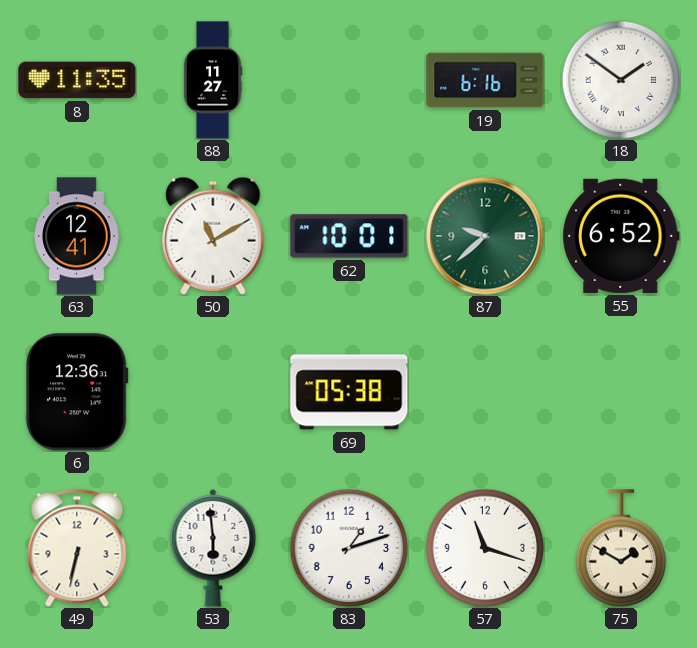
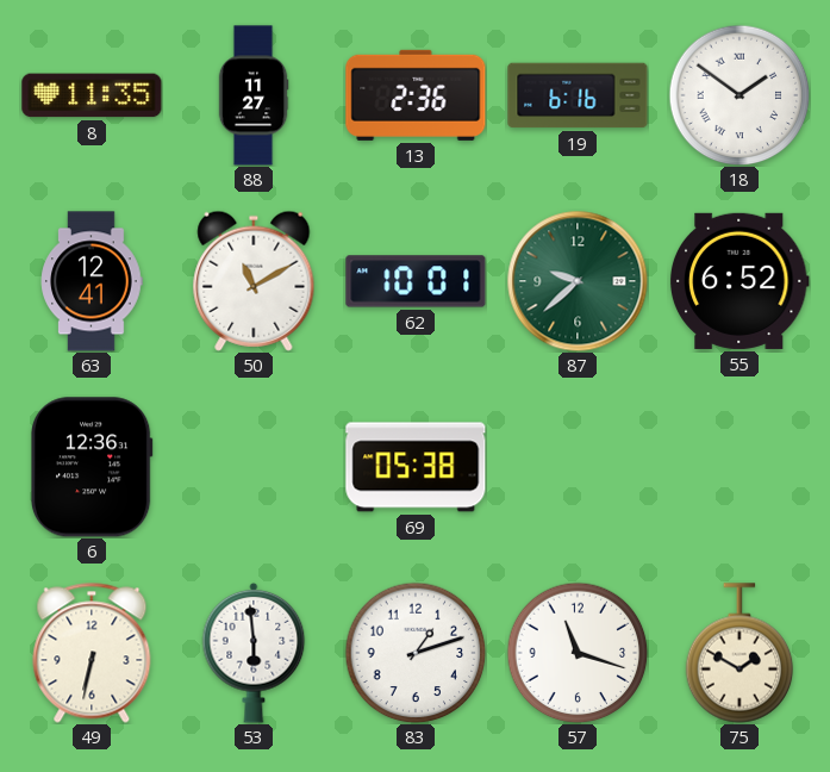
13: none -> 2:36
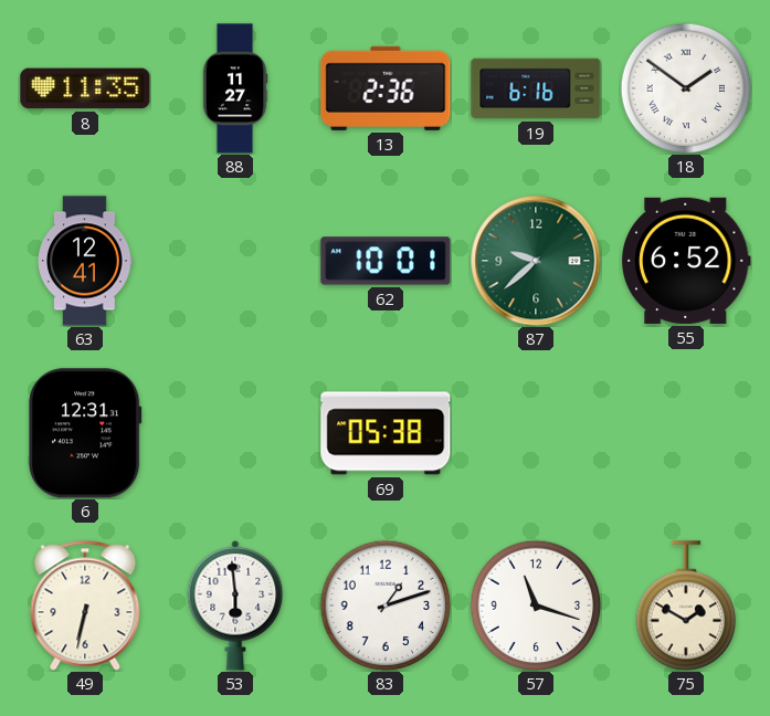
50: 11:10 -> none
6: 12:36 -> 12:31
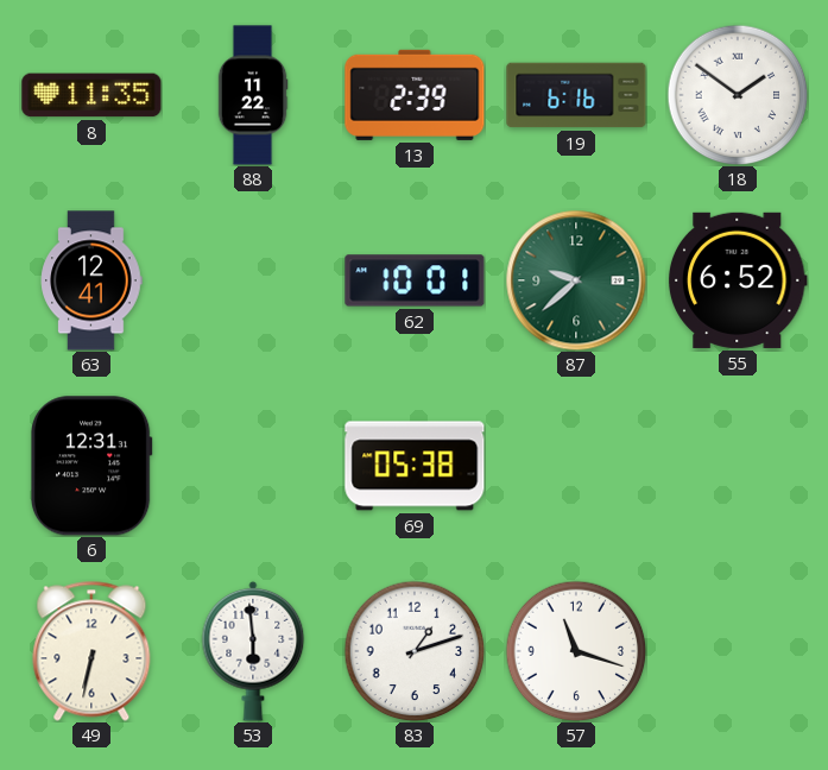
88: 11:27 -> 11:22
13: 2:36 -> 2:39
75: 1:50 -> none
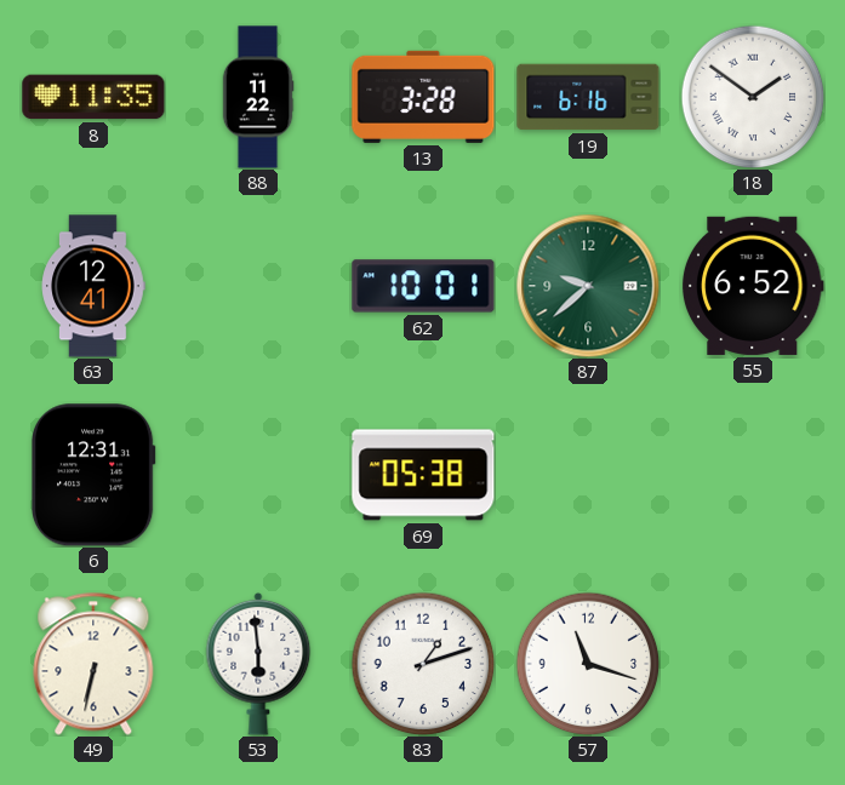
13: 2:39 -> 3:28
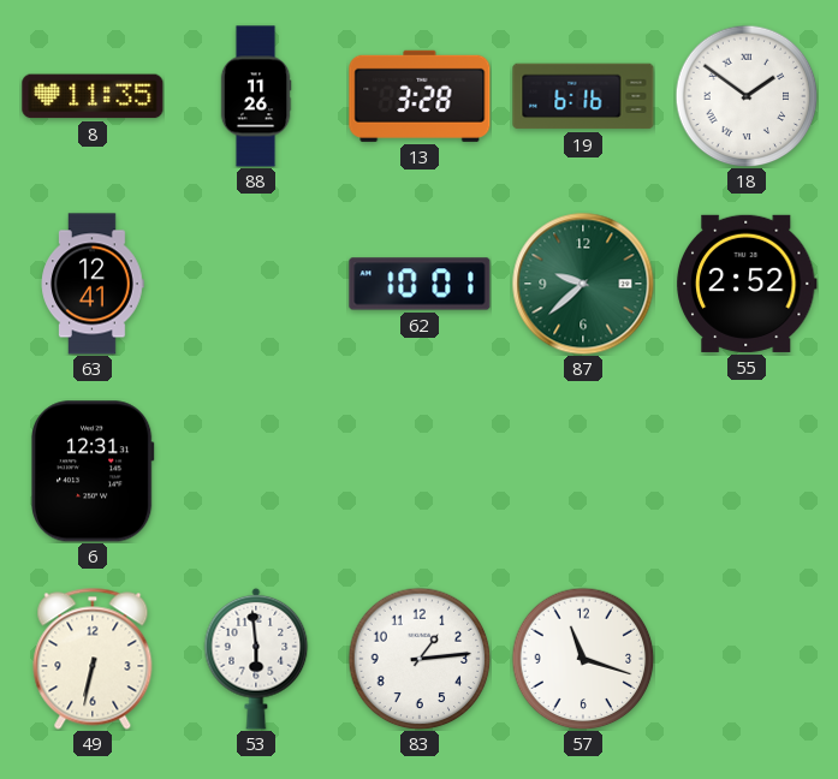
88: 11:22 -> 11:26
55: 6:52 -> 2:52
69: 05:38 -> none
83: 1:12 -> 1:14
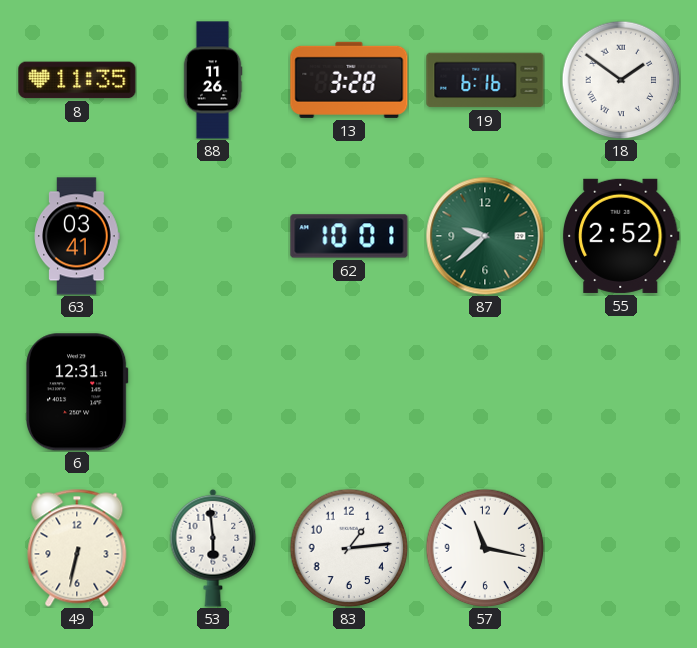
63: 12:41 -> 03:41
57: 11:18 -> 11:17
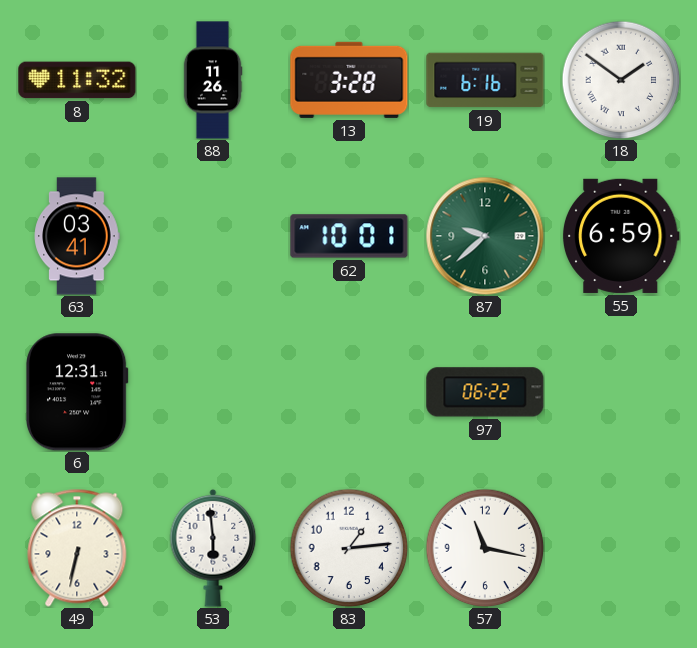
8: 11:35 -> 11:32
55: 2:52 -> 6:59
97: none -> 06:22
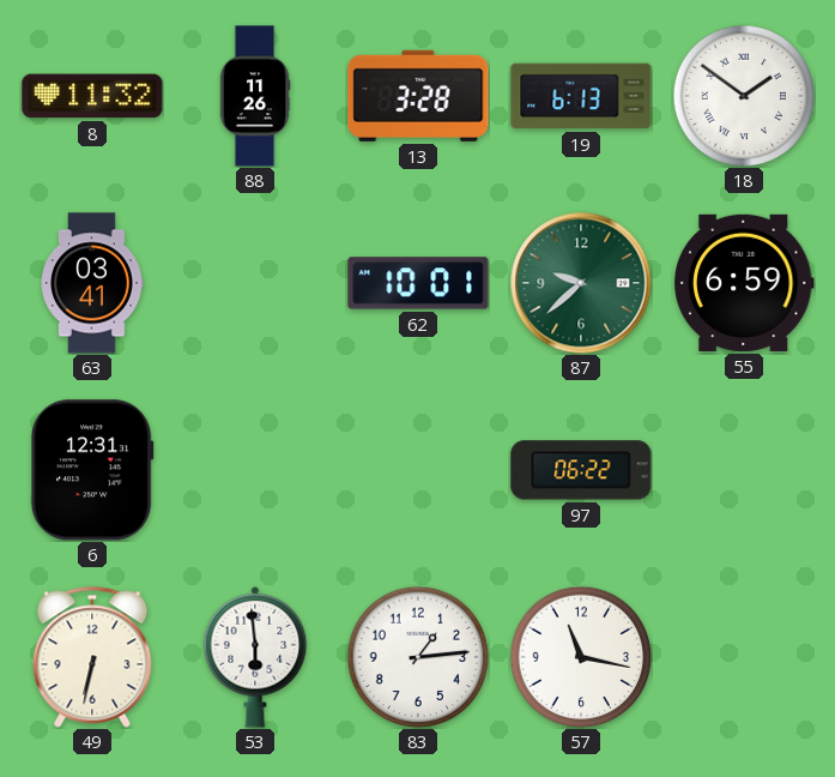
19: 6:16 -> 6:13
